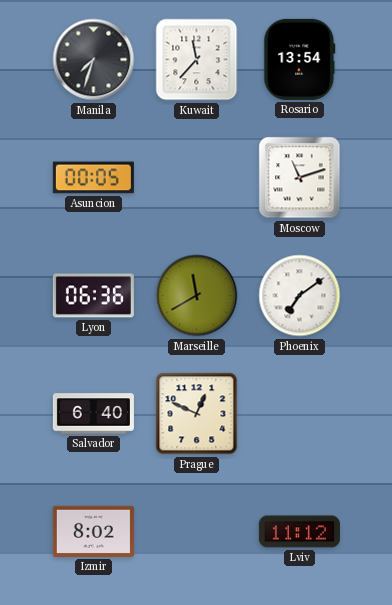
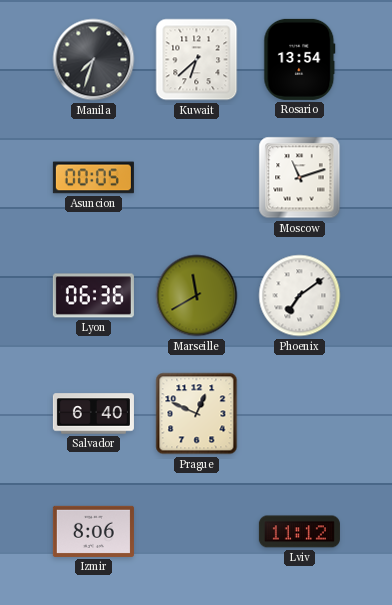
Kuwait: 11:37 -> 6:38
Izmir: 8:02 -> 8:06
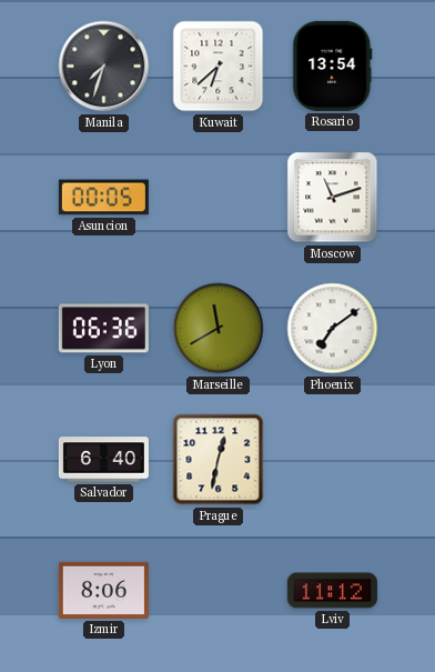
Prague: 12:49 -> 12:32
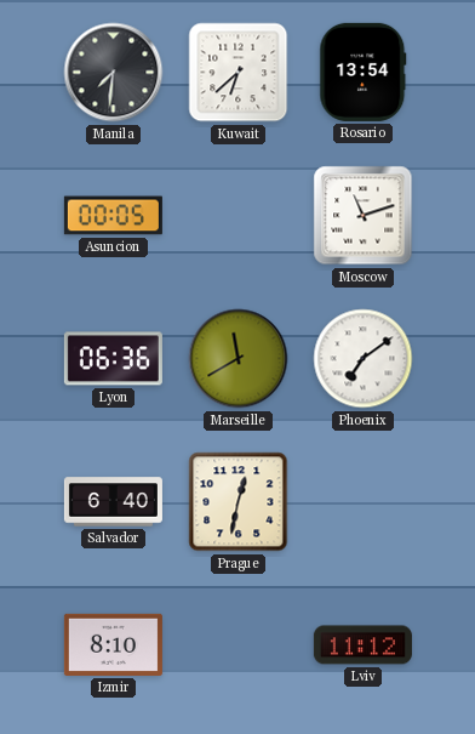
Manila: 7:33 -> 7:31
Izmir: 8:06 -> 8:10
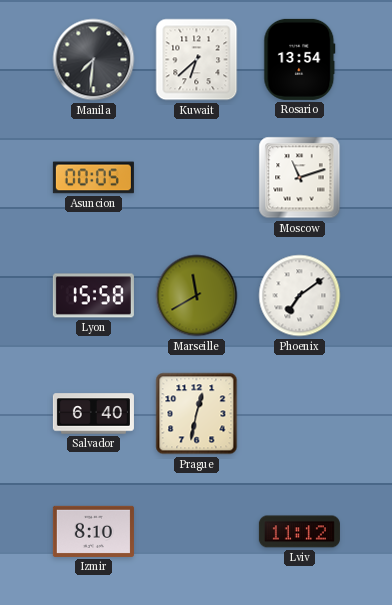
Lyon: 06:36 -> 15:58
